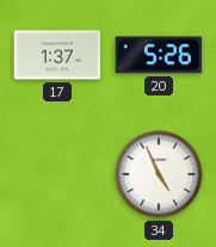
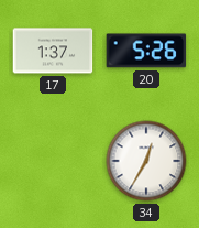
34: 4:56 -> 12:35
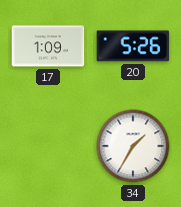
17: 1:37 -> 1:09
34: 12:35 -> 1:35
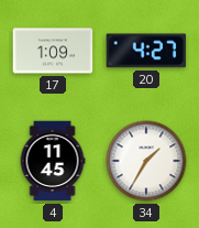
20: 5:26 -> 4:27
4: none -> 11:45
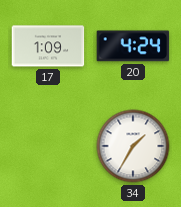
20: 4:27 -> 4:24
4: 11:45 -> none
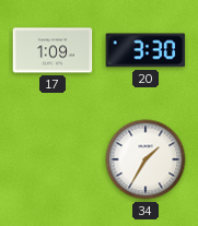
20: 4:24 -> 3:30
